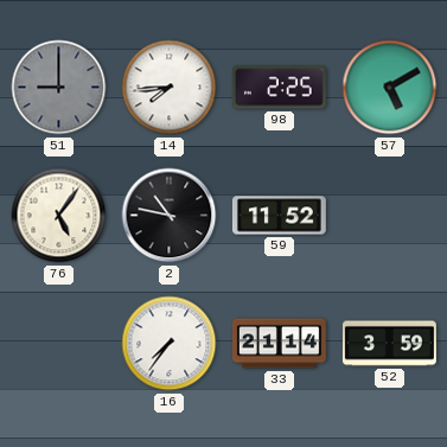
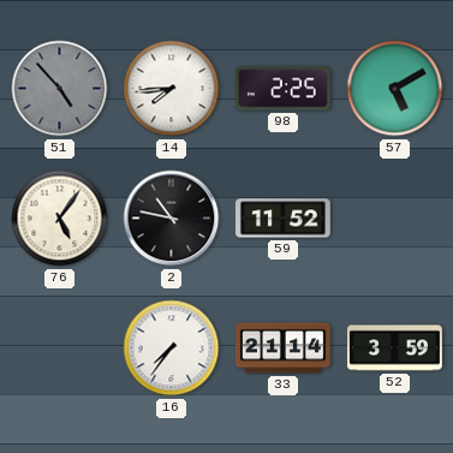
51: 9:00 -> 4:53
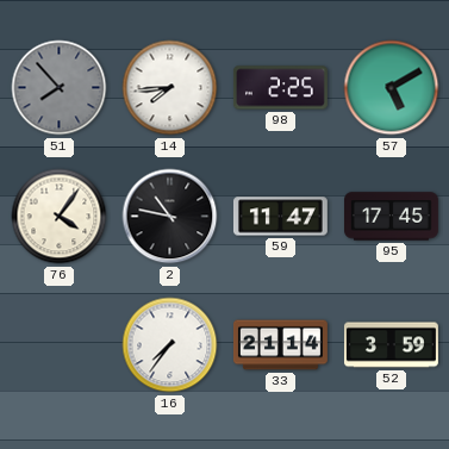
51: 4:53 -> 7:53
76: 5:06 -> 4:06
59: 11:52 -> 11:47
95: none -> 17:45
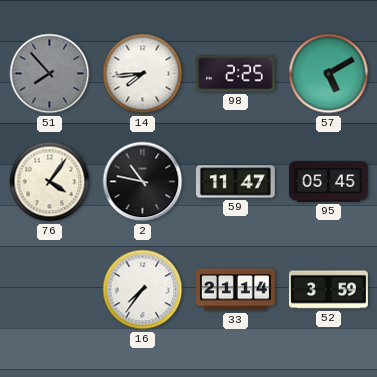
95: 17:45 -> 05:45
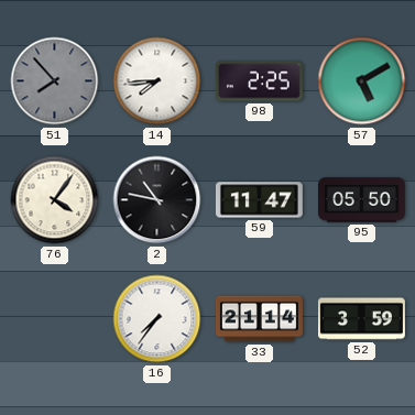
95: 05:45 -> 05:50
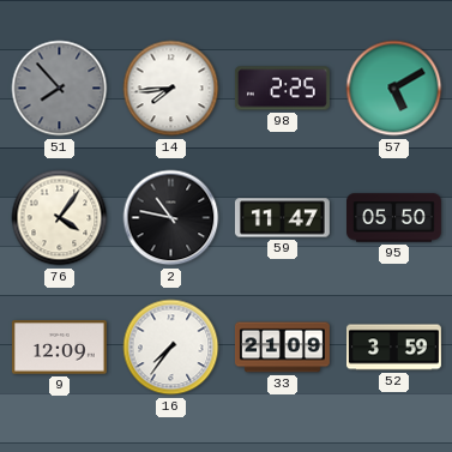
9: none -> 12:09
33: 21:14 -> 21:09
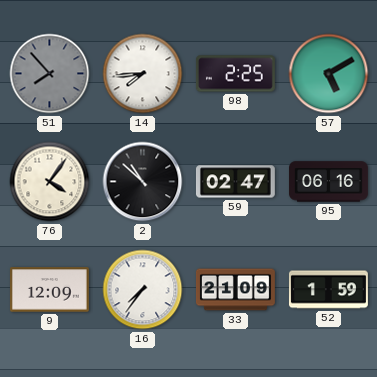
2: 10:47 -> 10:52
59: 11:47 -> 02:47
95: 05:50 -> 06:16
52: 3:59 -> 1:59
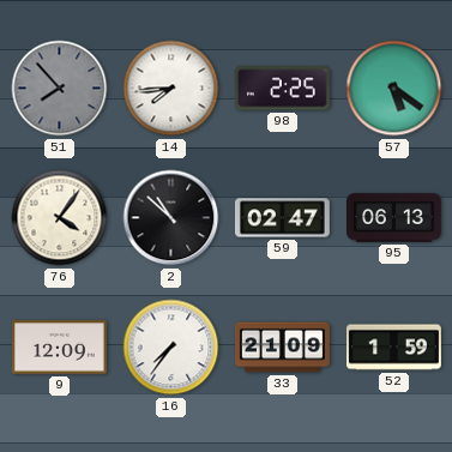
57: 5:10 -> 5:21
95: 06:16 -> 06:13
